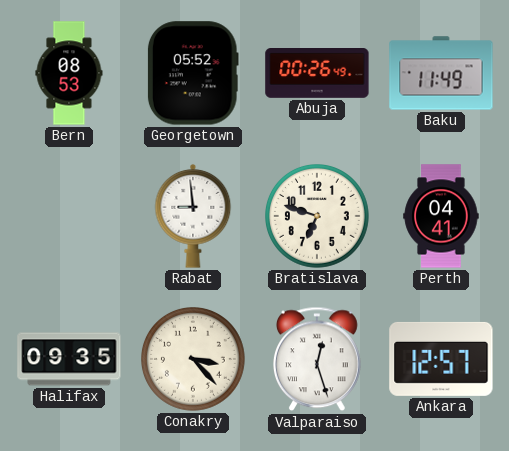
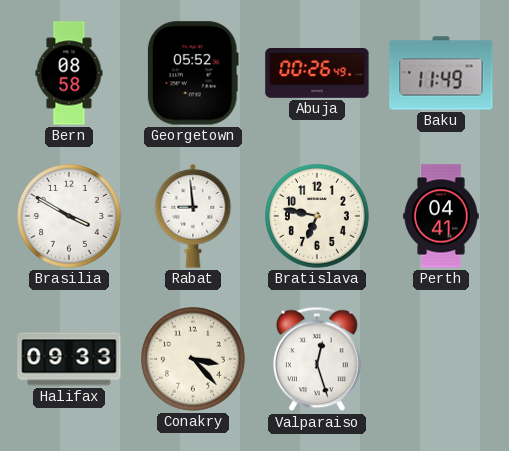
Bern: 08:53 -> 08:58
Brasilia: none -> 3:50
Bratislava: 6:48 -> 6:47
Halifax: 09:35 -> 09:33
Ankara: 12:57 -> none
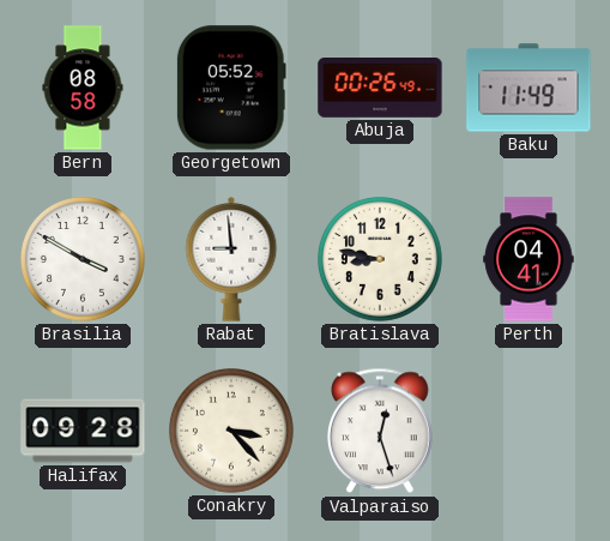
Bratislava: 6:47 -> 8:47
Halifax: 09:33 -> 09:28
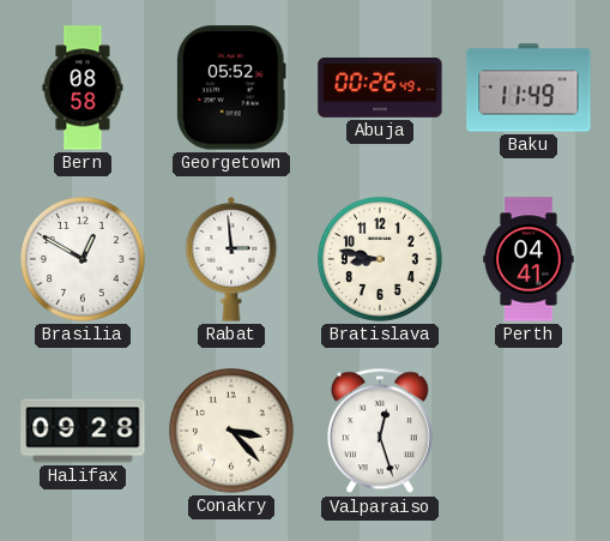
Brasilia: 3:50 -> 12:50
Rabat: 8:59 -> 2:59
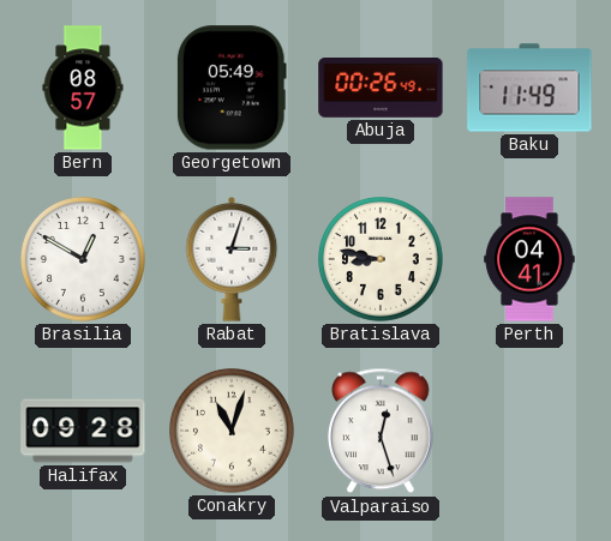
Bern: 08:58 -> 08:57
Georgetown: 05:52 -> 05:49
Rabat: 2:59 -> 3:03
Conakry: 3:23 -> 11:03
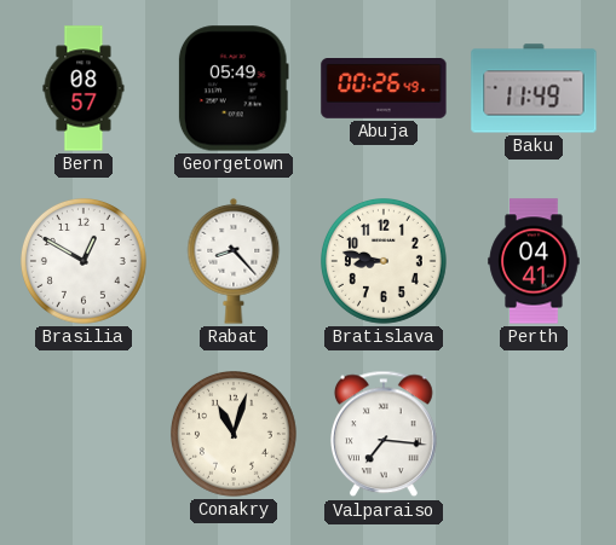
Rabat: 3:03 -> 8:23
Halifax: 09:28 -> none
Valparaiso: 12:27 -> 7:16
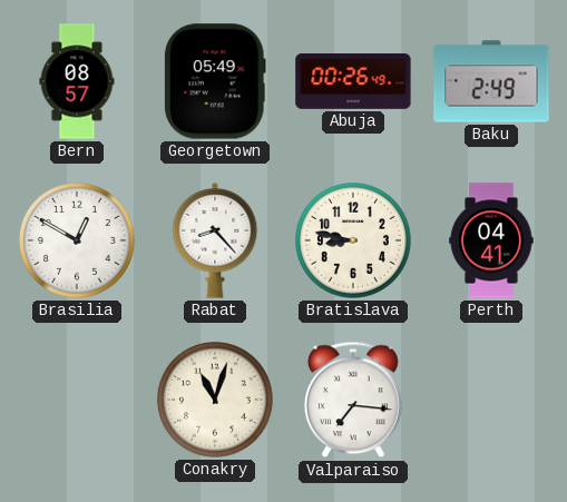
Baku: 11:49 -> 2:49
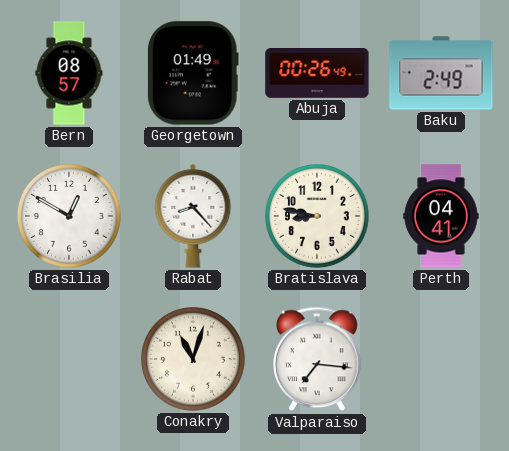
Georgetown: 05:49 -> 01:49
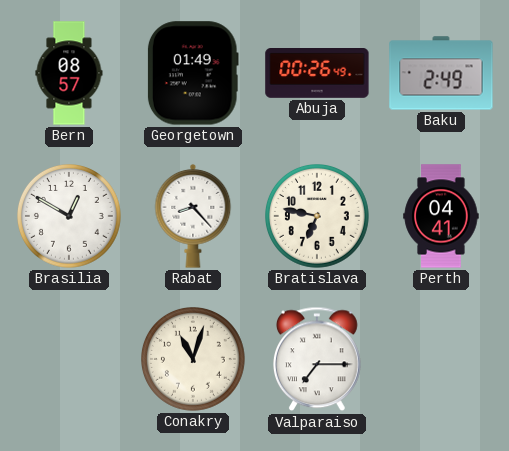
Bratislava: 8:47 -> 6:47
Valparaiso: 7:16 -> 7:15
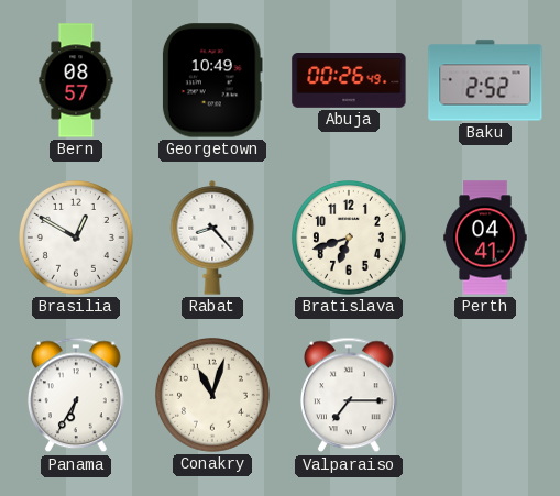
Georgetown: 01:49 -> 10:49
Baku: 2:49 -> 2:52
Bratislava: 6:47 -> 6:42
Panama: none -> 6:35
